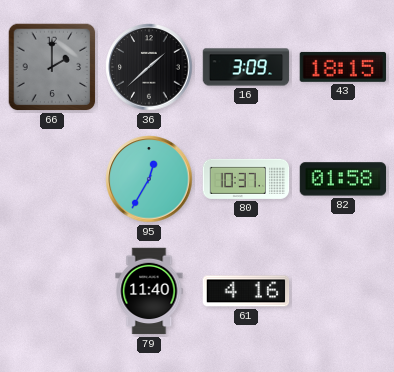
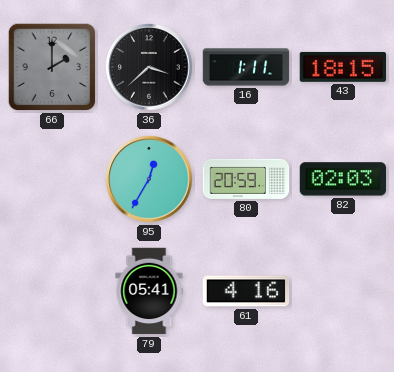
36: 1:38 -> 3:38
16: 3:09 -> 1:11
80: 10:37 -> 20:59
82: 01:58 -> 02:03
79: 11:40 -> 05:41
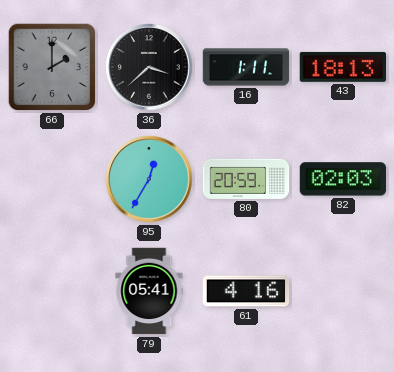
43: 18:15 -> 18:13
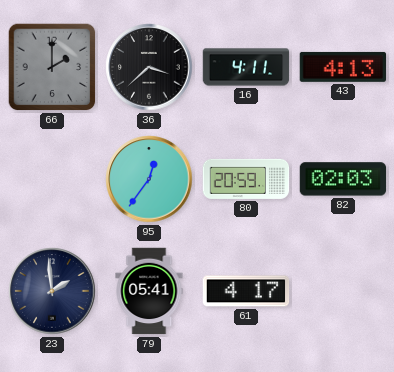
16: 1:11 -> 4:11
43: 18:13 -> 4:13
95: 12:35 -> 12:36
23: none -> 1:59
61: 4:16 -> 4:17
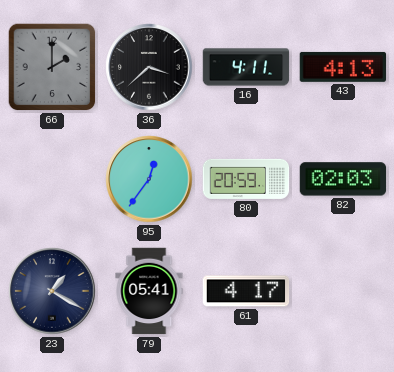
23: 1:59 -> 1:20
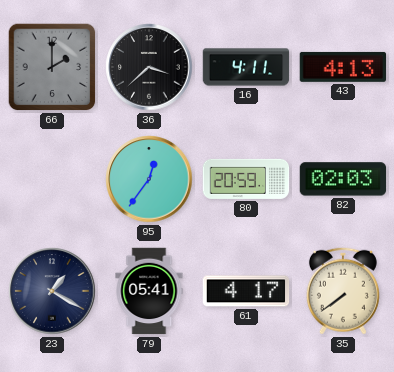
35: none -> 7:39
